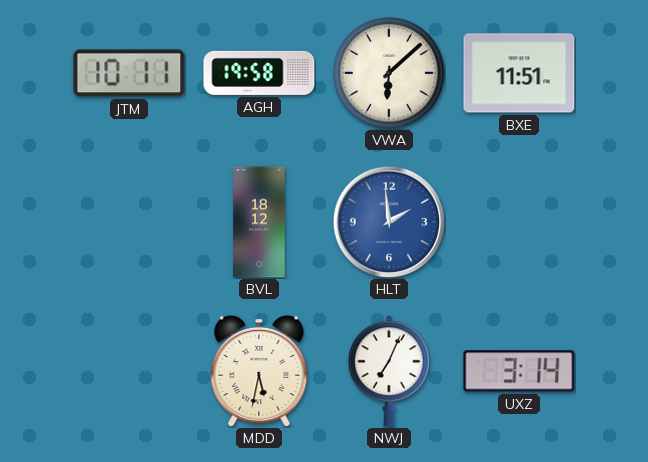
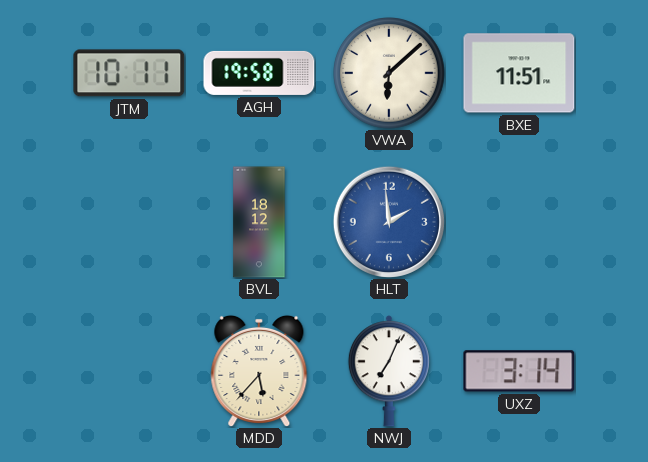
MDD: 5:32 -> 5:37
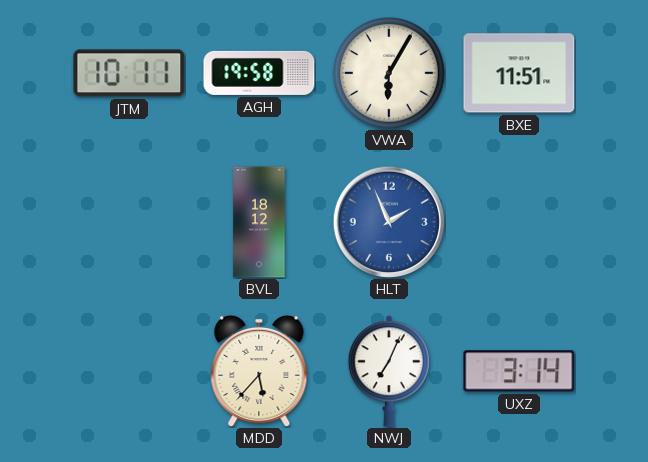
VWA: 6:08 -> 6:05
HLT: 1:59 -> 1:56
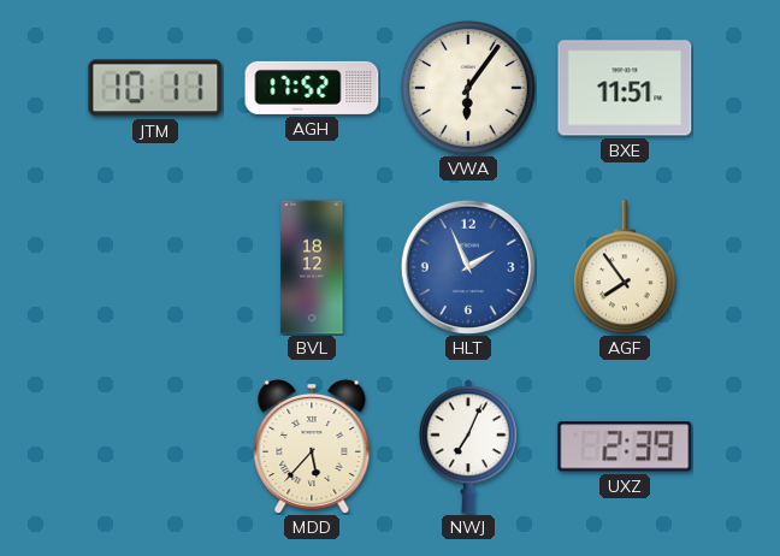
AGH: 19:58 -> 17:52
VWA: 6:05 -> 6:06
AGF: none -> 7:54
UXZ: 3:14 -> 2:39
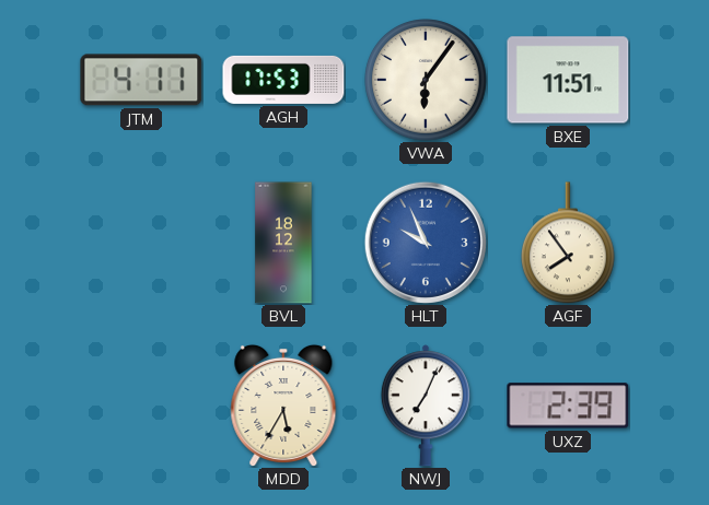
JTM: 10:11 -> 4:11
AGH: 17:52 -> 17:53
HLT: 1:56 -> 9:56
MDD: 5:37 -> 5:35
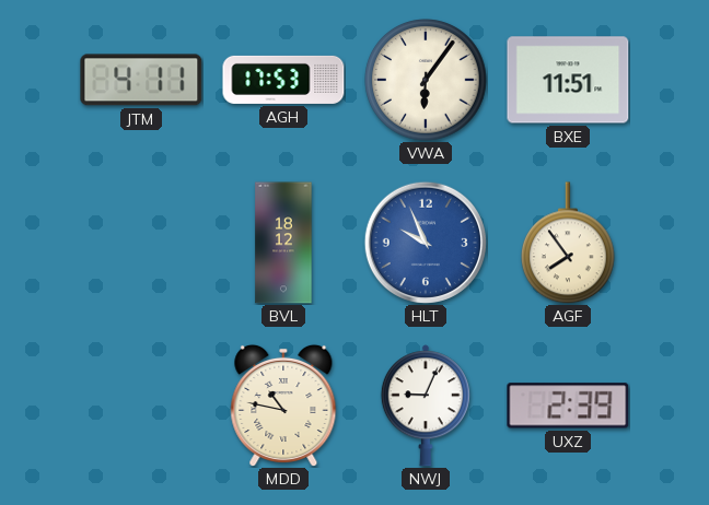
MDD: 5:35 -> 10:47
NWJ: 7:04 -> 9:04
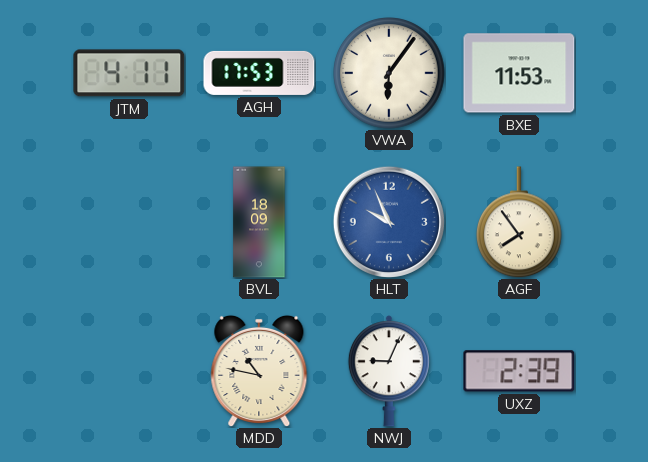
BXE: 11:51 -> 11:53
BVL: 18:12 -> 18:09
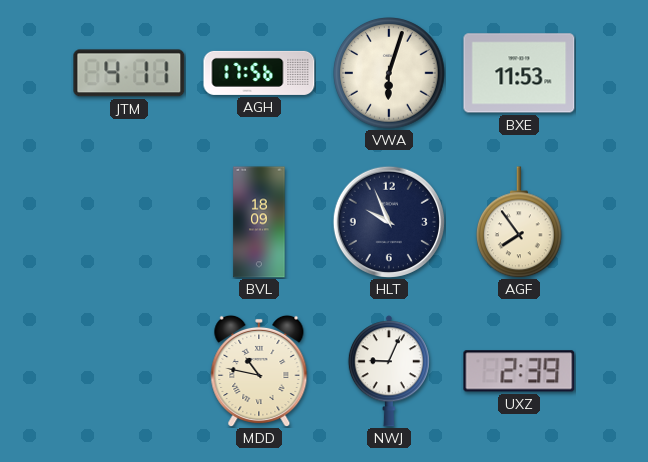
AGH: 17:53 -> 17:56
VWA: 6:06 -> 6:03
HLT dial: blue -> navy
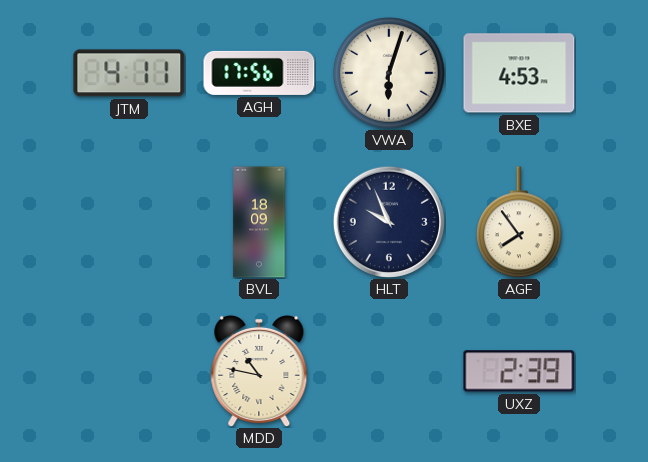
BXE: 11:53 -> 4:53
NWJ: 9:04 -> none
